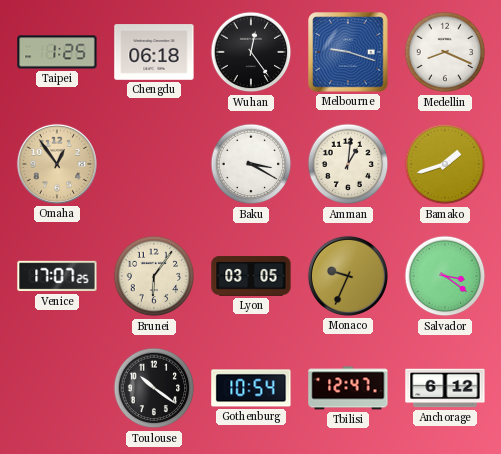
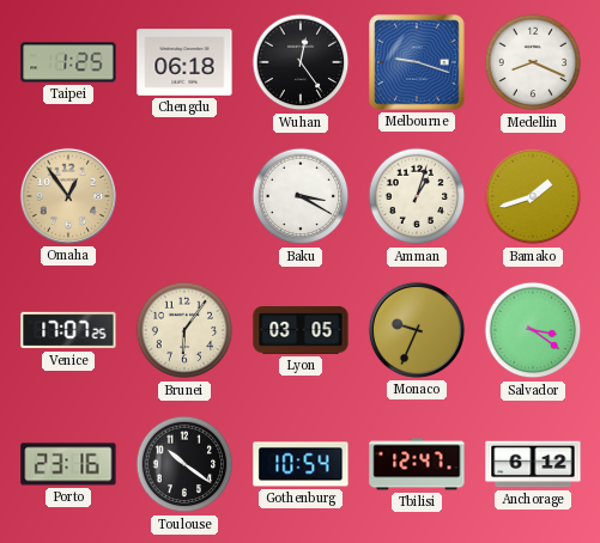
Amman: 1:01 -> 1:03
Porto: none -> 23:16
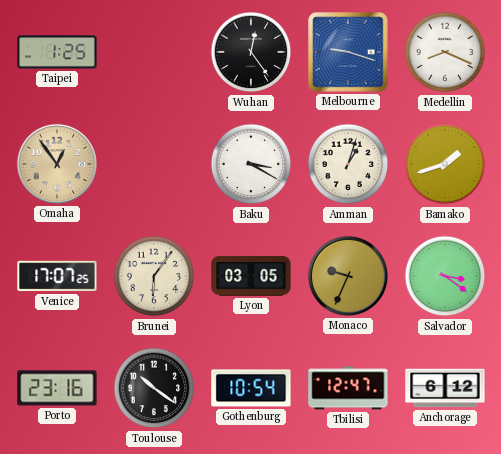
Chengdu: 06:18 -> none
